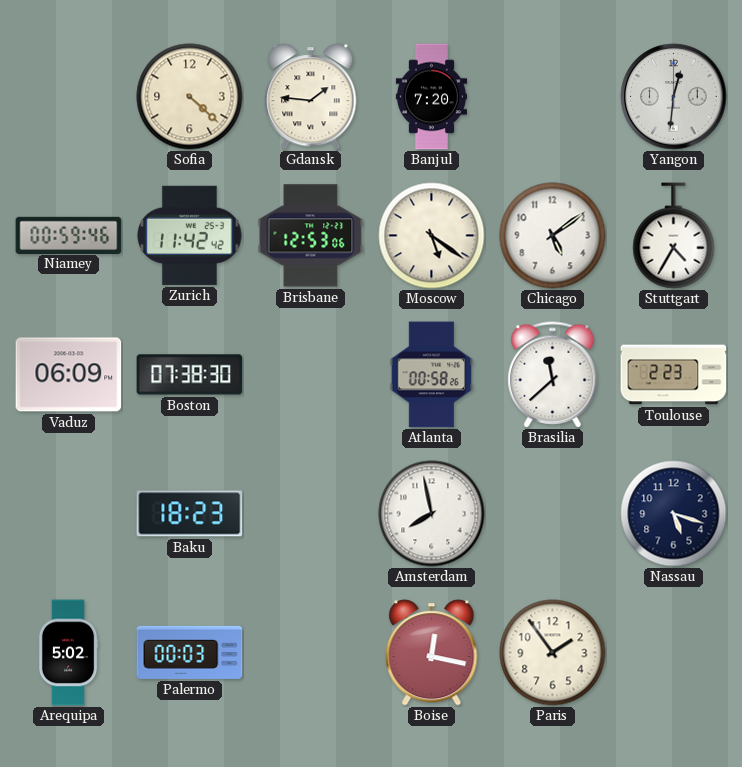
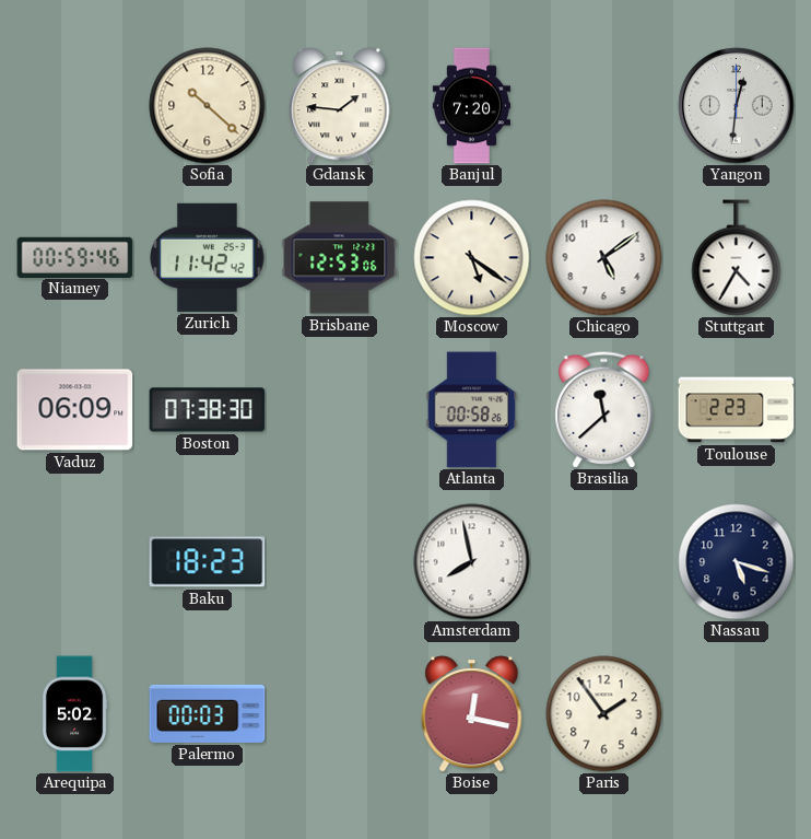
Sofia: 4:22 -> 10:22
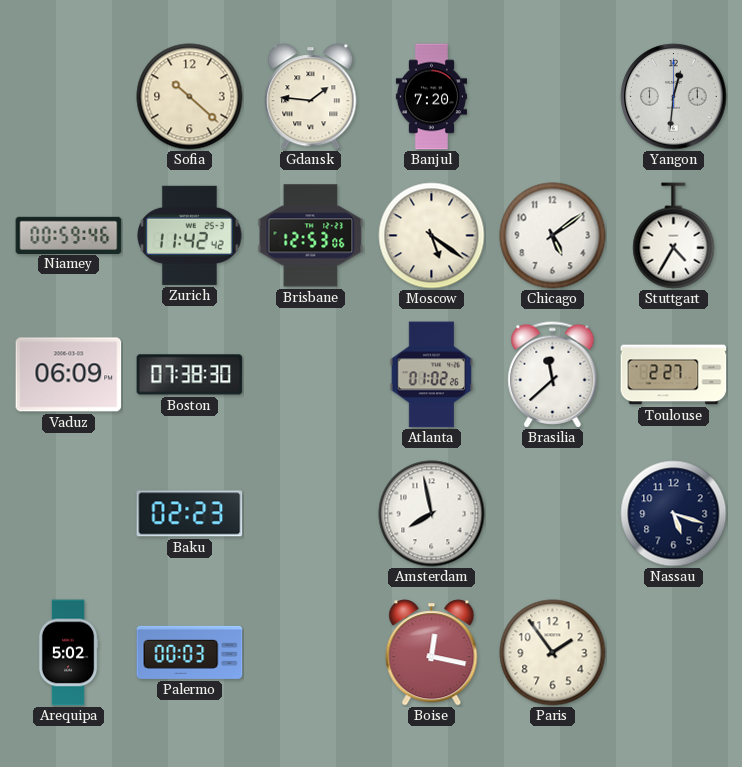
Atlanta: 00:58 -> 01:02
Toulouse: 2:23 -> 2:27
Baku: 18:23 -> 02:23
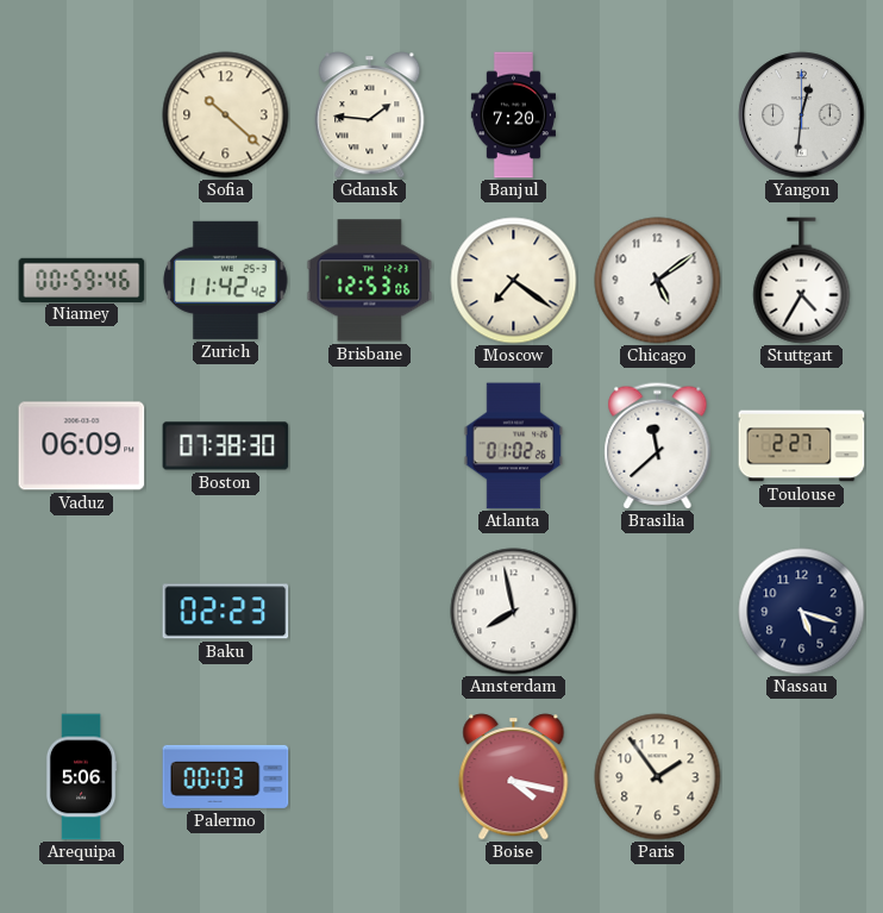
Moscow: 5:21 -> 7:21
Arequipa: 5:02 -> 5:06
Boise: 12:17 -> 4:17
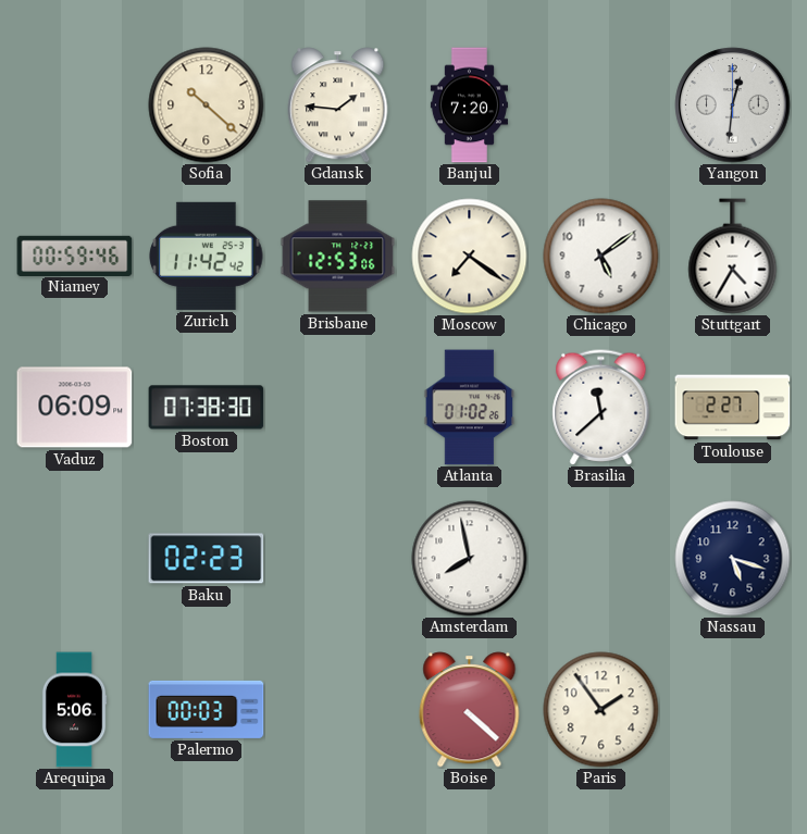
Boise: 4:17 -> 4:22
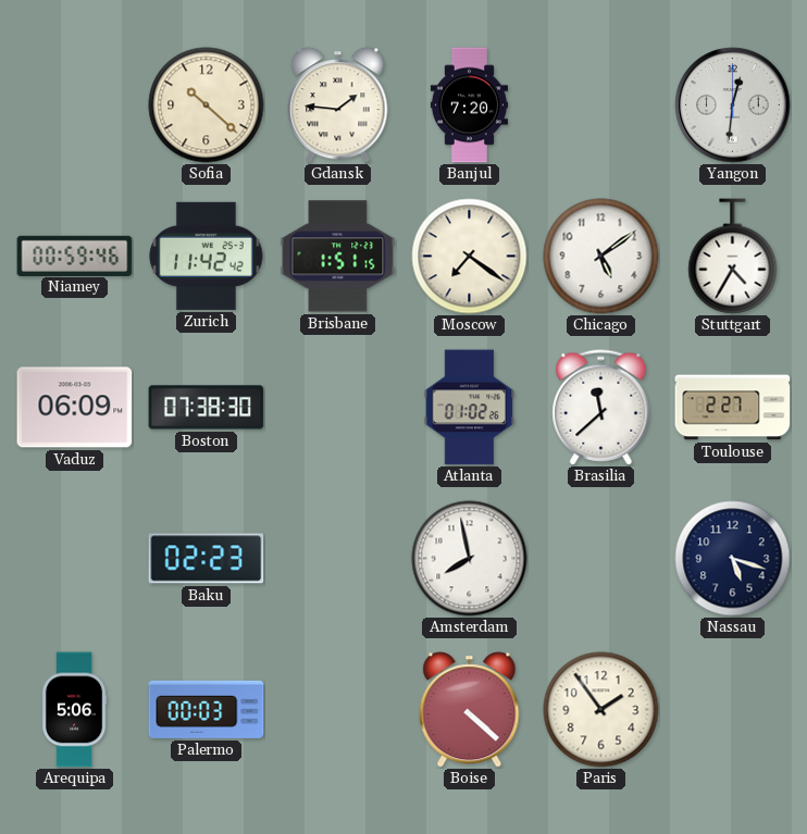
Brisbane: 12:53 -> 1:51
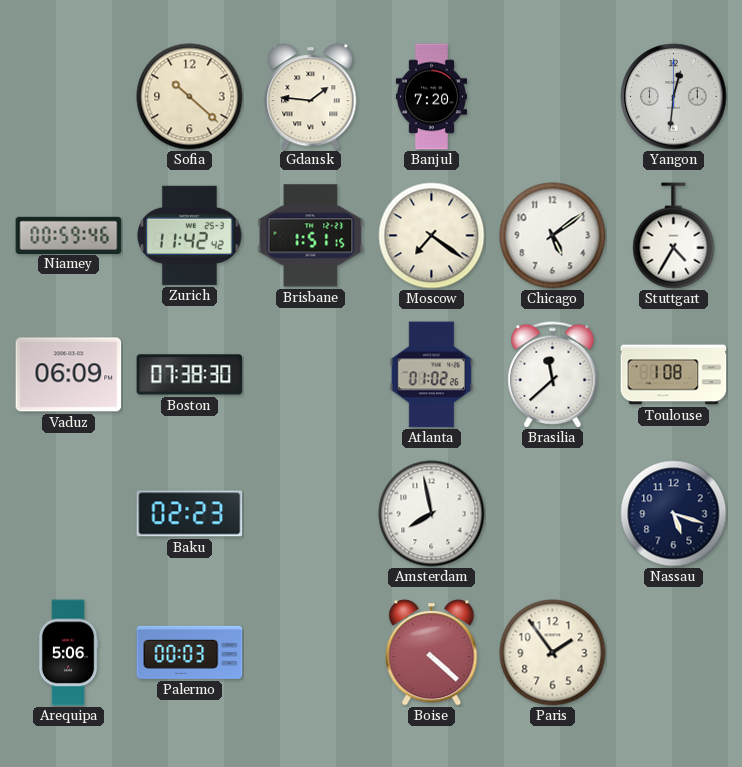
Toulouse: 2:27 -> 1:08
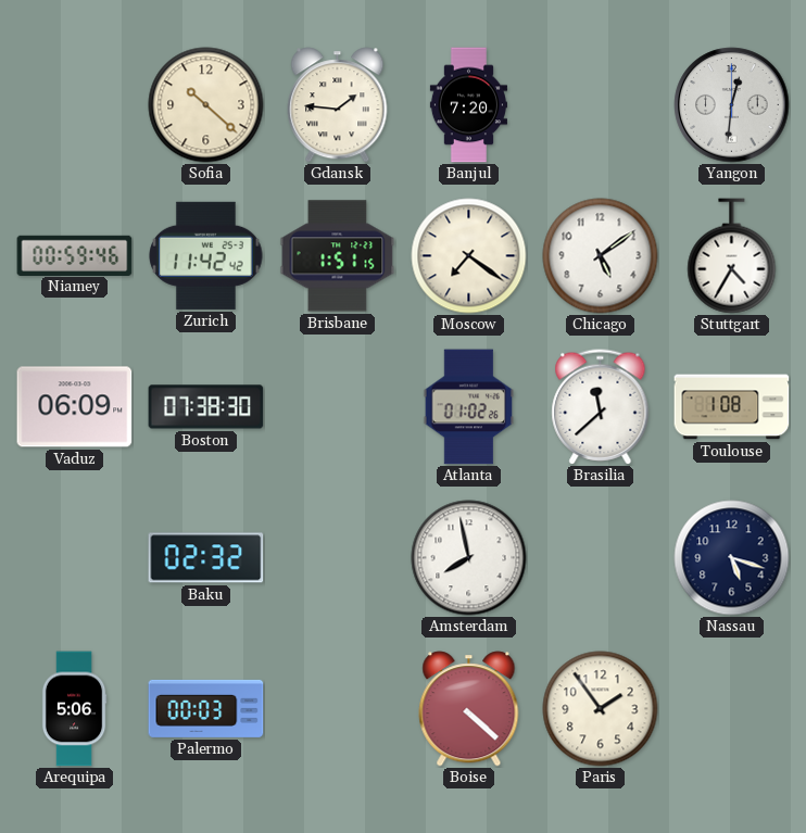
Baku: 02:23 -> 02:32
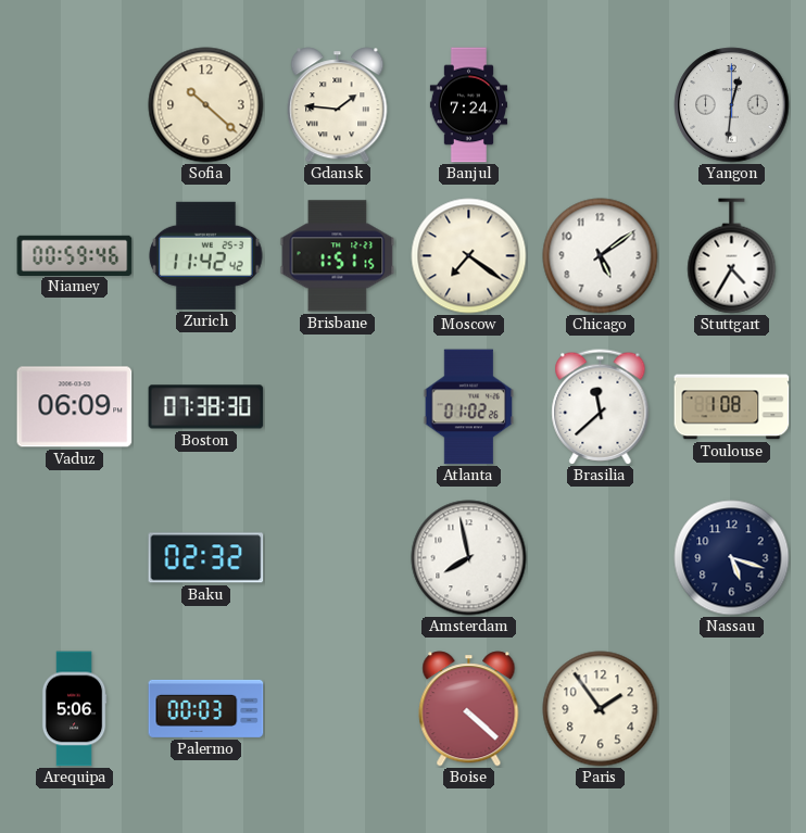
Banjul: 7:20 -> 7:24
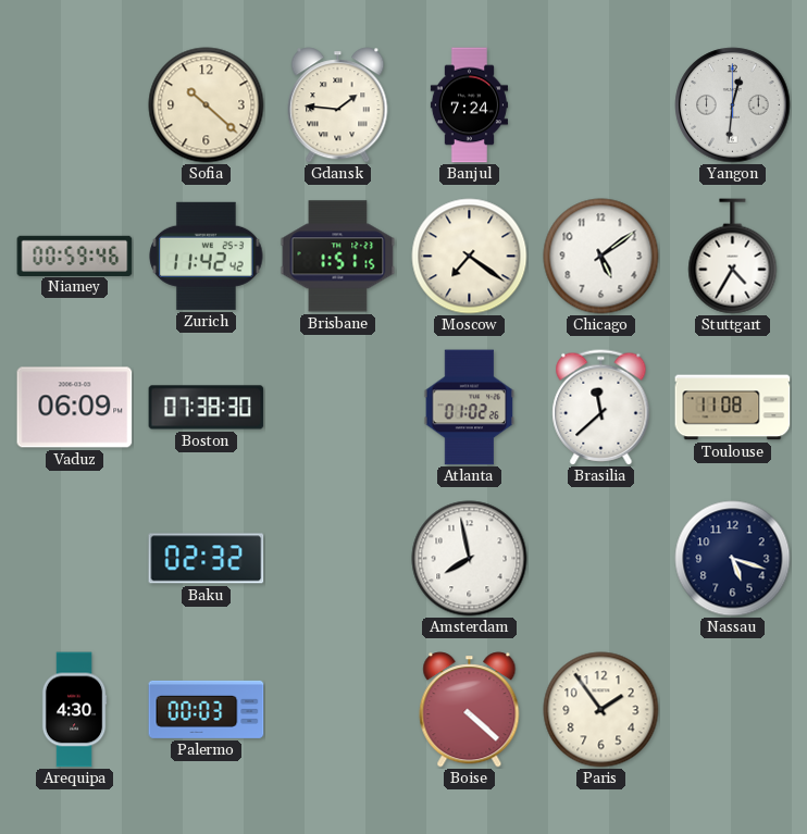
Toulouse: 1:08 -> 11:08
Arequipa: 5:06 -> 4:30
